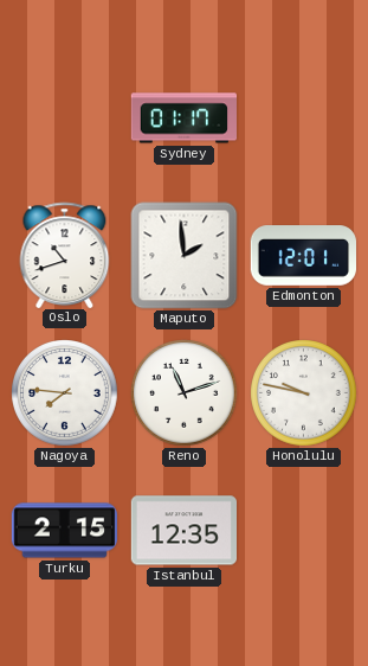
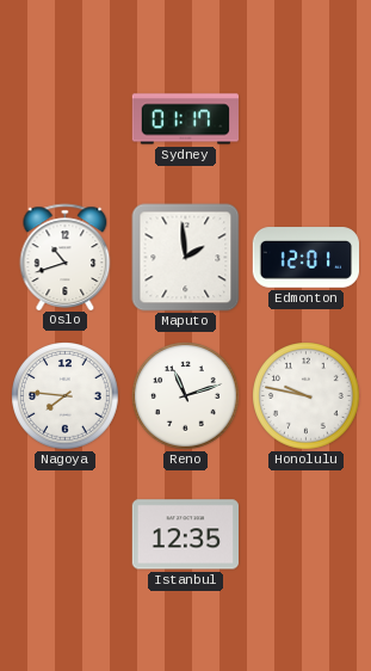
Turku: 2:15 -> none
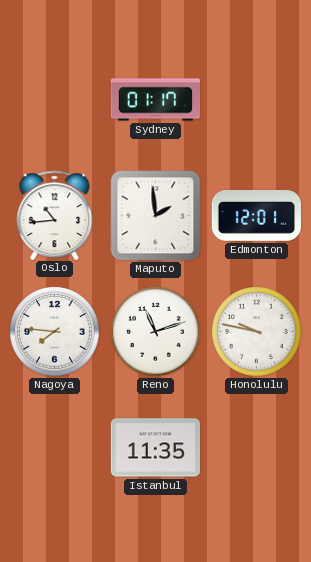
Oslo: 10:42 -> 10:44
Istanbul: 12:35 -> 11:35
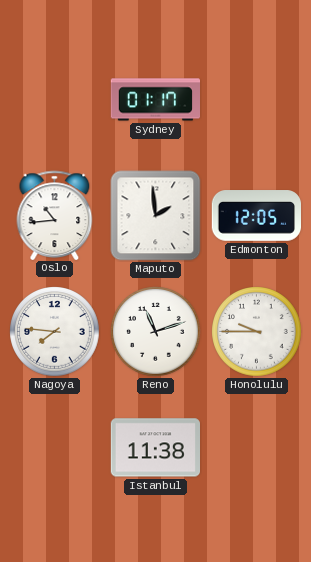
Edmonton: 12:01 -> 12:05
Honolulu: 9:47 -> 9:45
Istanbul: 11:35 -> 11:38
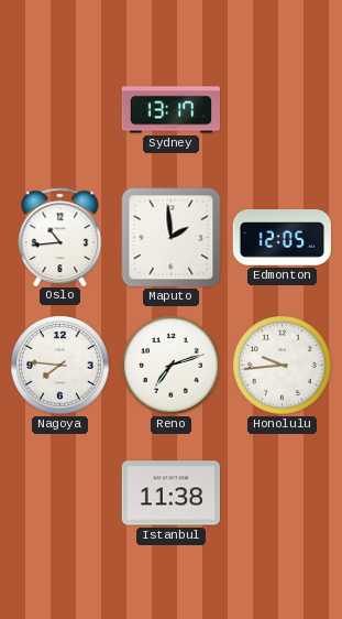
Sydney: 01:17 -> 13:17
Reno: 11:12 -> 7:12
Honolulu: 9:45 -> 9:44
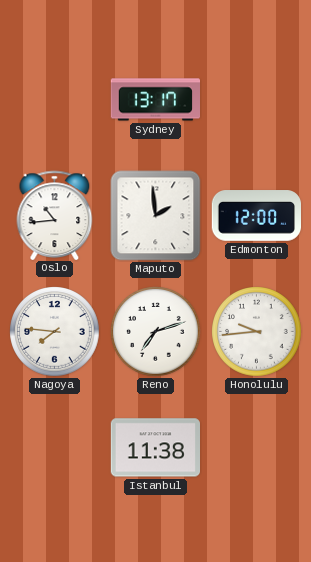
Edmonton: 12:05 -> 12:00
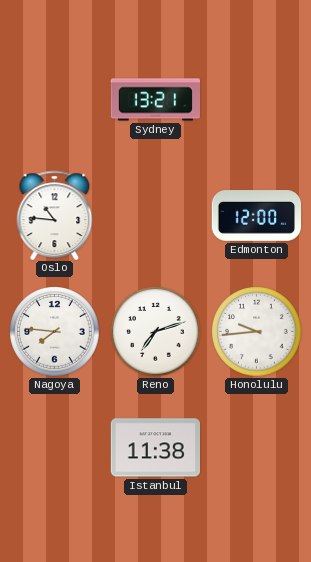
Sydney: 13:17 -> 13:21
Oslo: 10:44 -> 10:46
Maputo: 1:59 -> none
